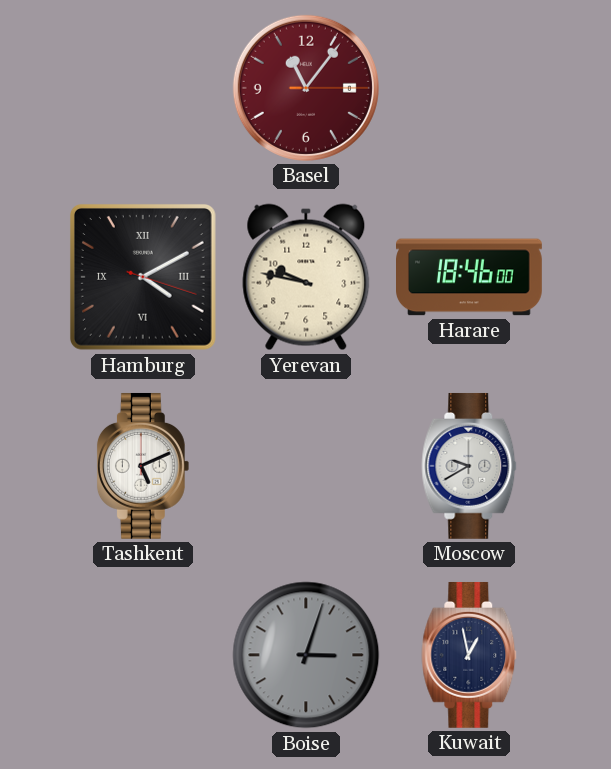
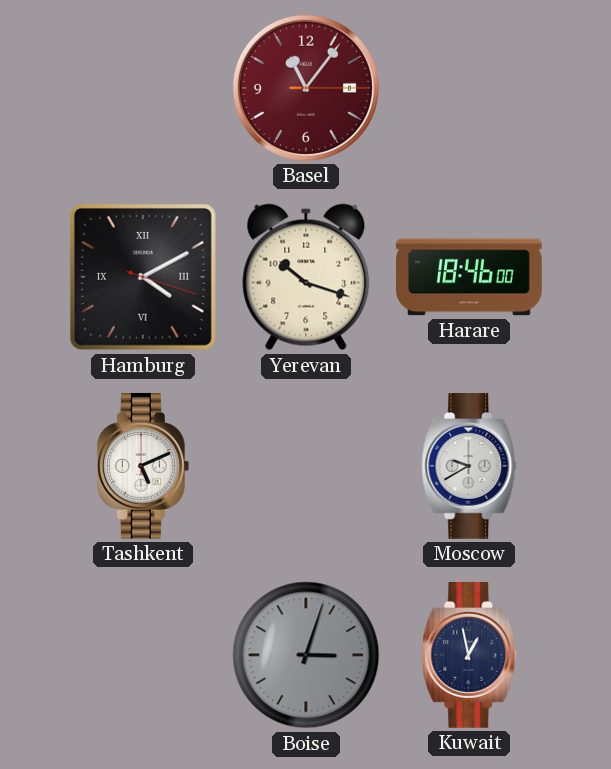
Yerevan: 9:47 -> 10:18
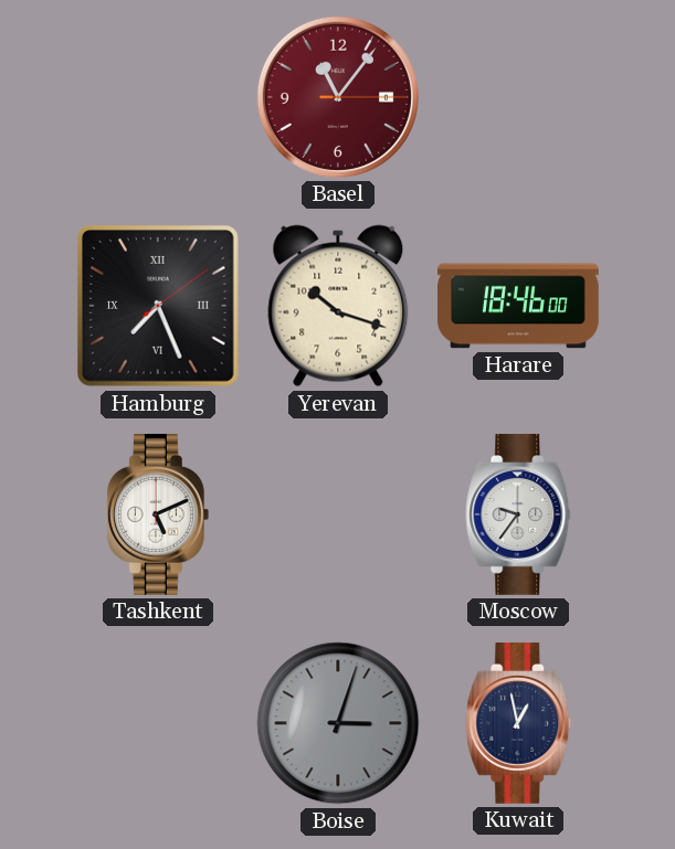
Hamburg: 4:10 -> 7:26
Moscow: 9:40 -> 9:36
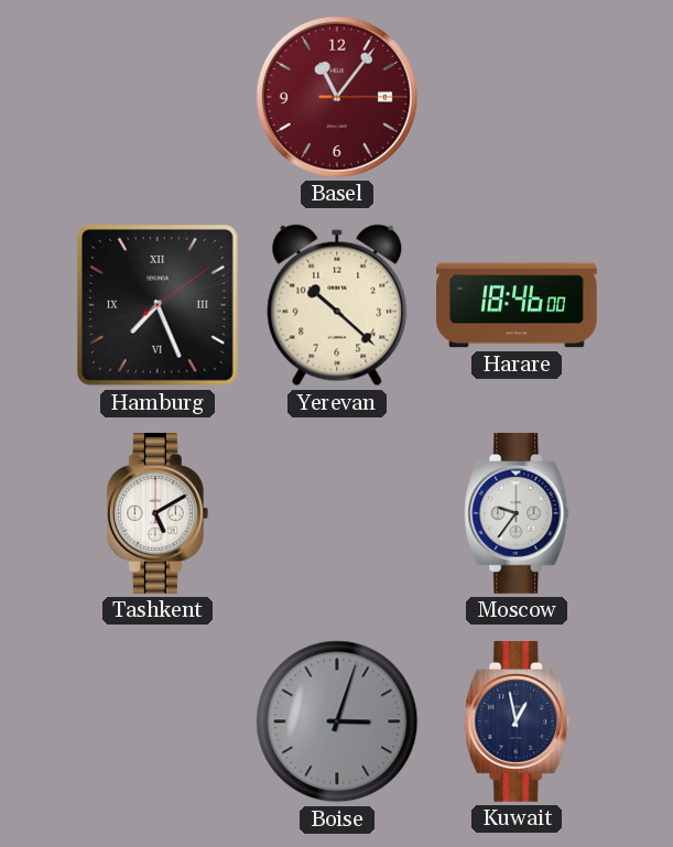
Yerevan: 10:18 -> 10:22
Tashkent: 5:11 -> 5:10
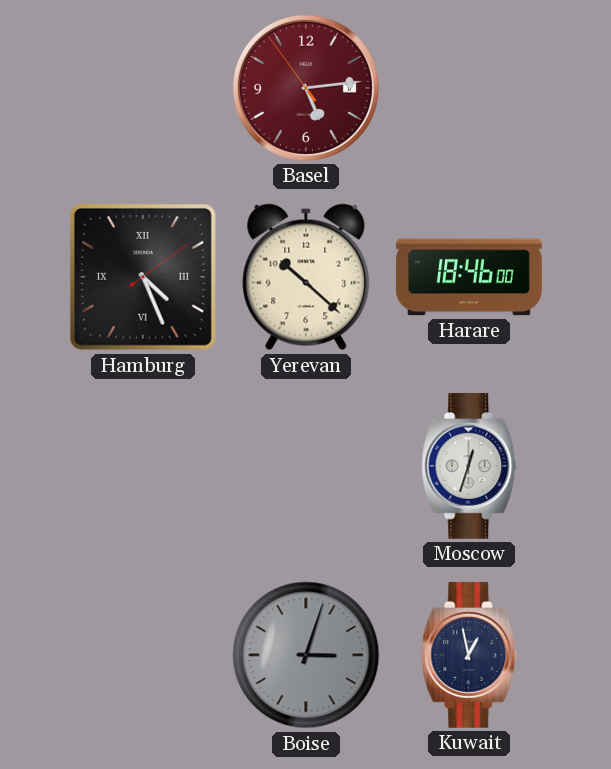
Basel: 11:06 -> 5:13
Hamburg: 7:26 -> 4:26
Tashkent: 5:10 -> none
Moscow: 9:36 -> 12:33
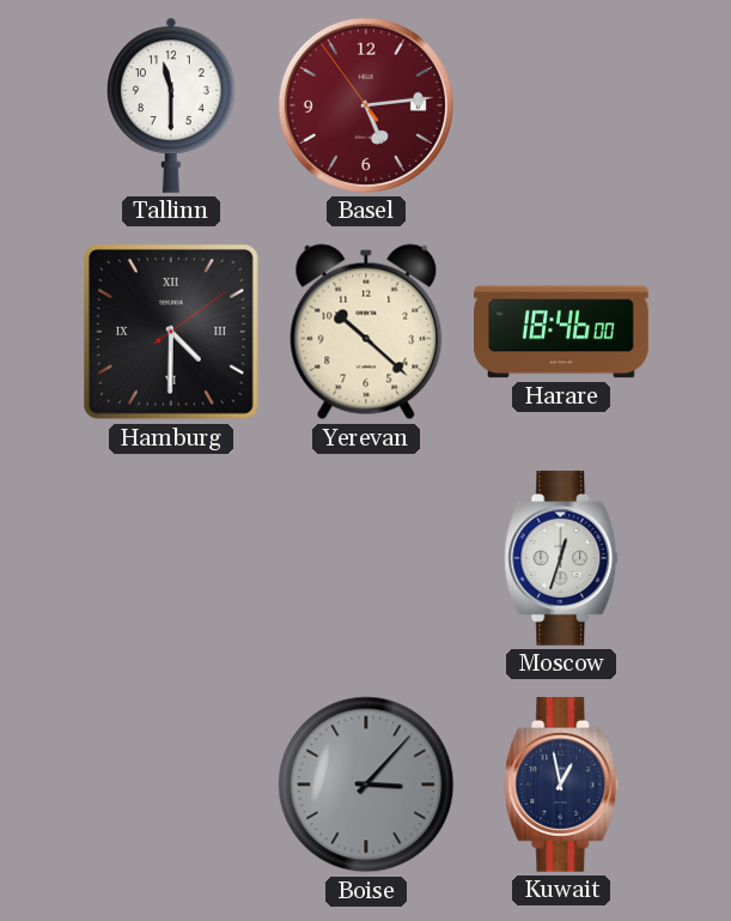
Tallinn: none -> 11:30
Hamburg: 4:26 -> 4:30
Boise: 3:03 -> 3:07
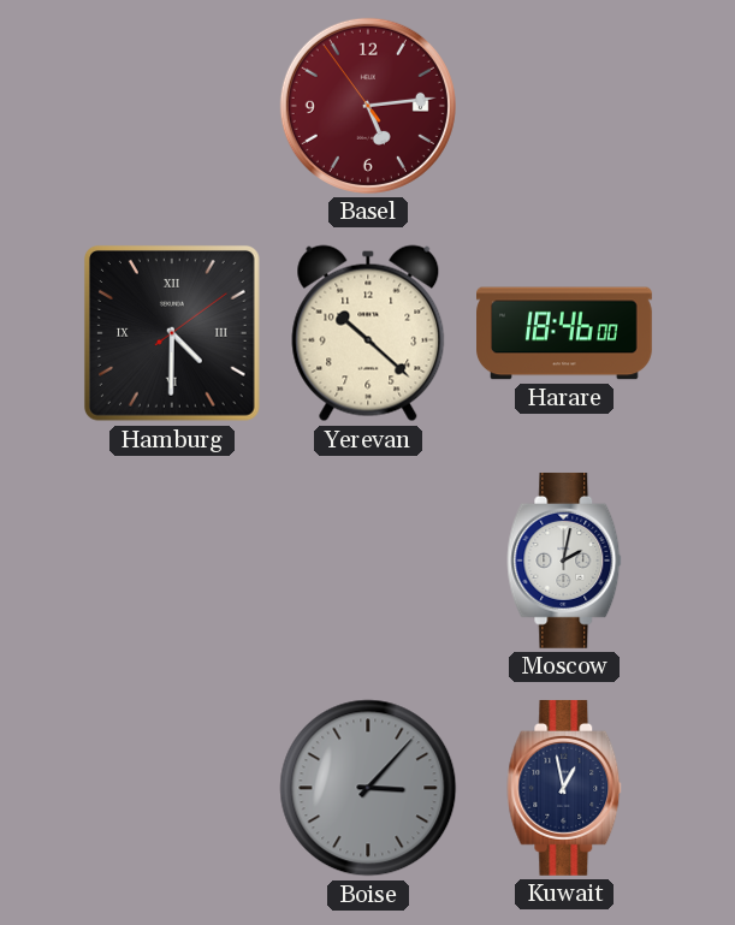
Tallinn: 11:30 -> none
Moscow: 12:33 -> 2:02
